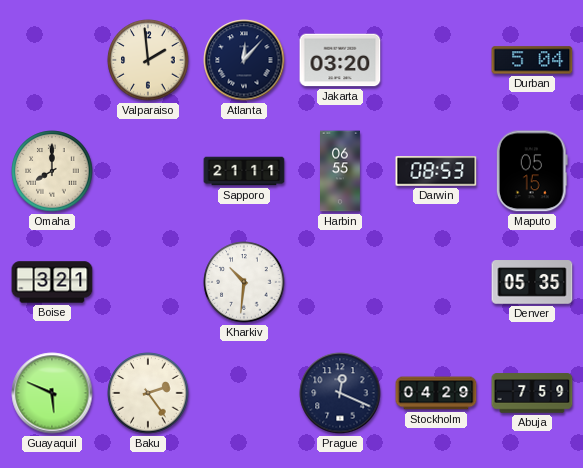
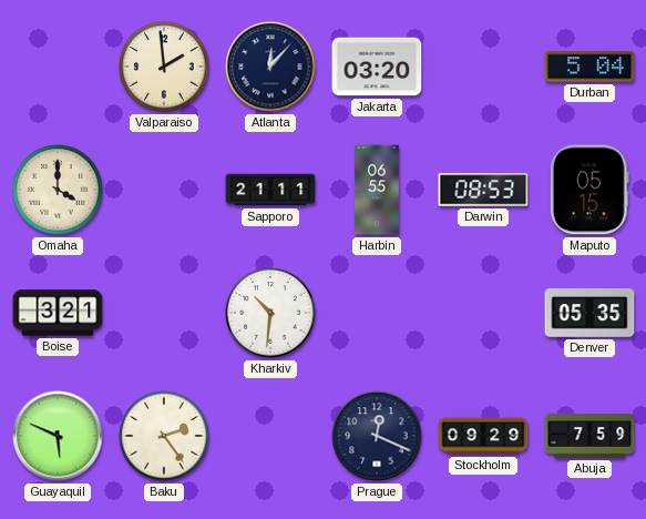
Omaha: 8:00 -> 4:00
Stockholm: 04:29 -> 09:29
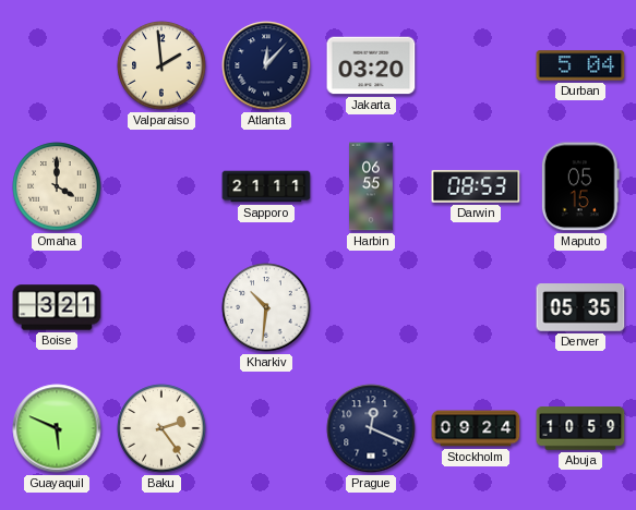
Stockholm: 09:29 -> 09:24
Abuja: 7:59 -> 10:59
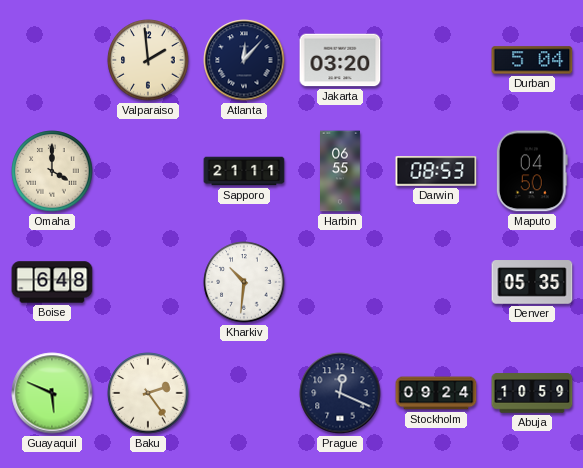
Maputo: 05:15 -> 04:50
Boise: 3:21 -> 6:48
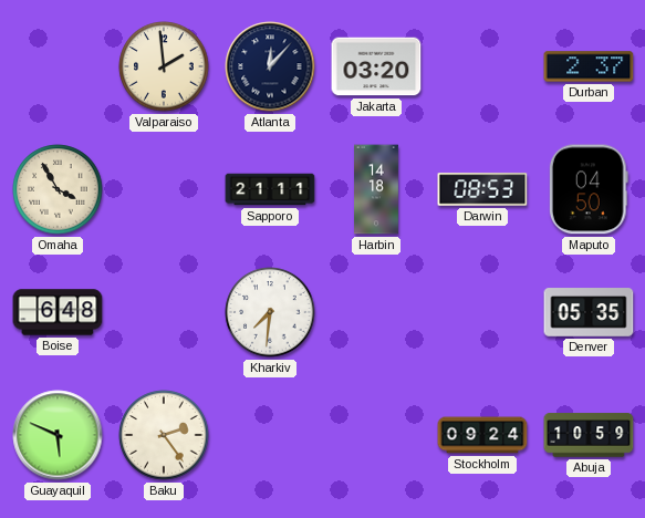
Durban: 5:04 -> 2:37
Omaha: 4:00 -> 3:55
Harbin: 06:55 -> 14:18
Kharkiv: 10:31 -> 7:31
Prague: 12:19 -> none
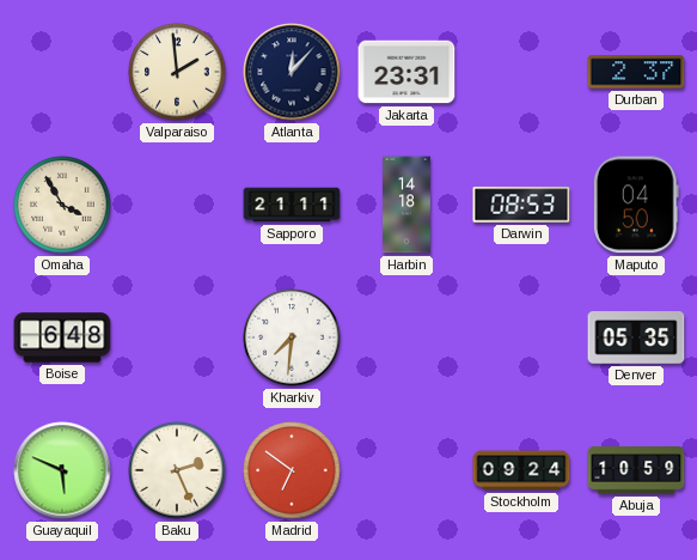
Jakarta: 03:20 -> 23:31
Baku: 2:24 -> 2:26
Madrid: none -> 6:51
